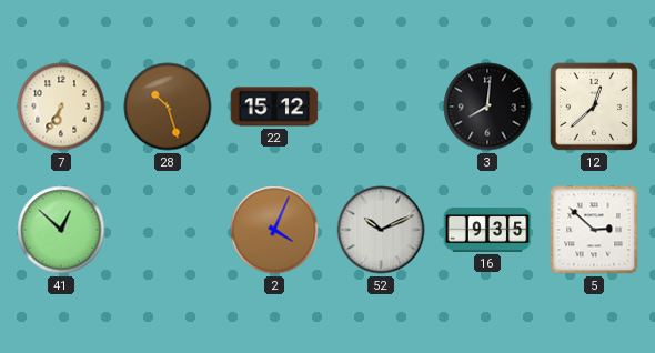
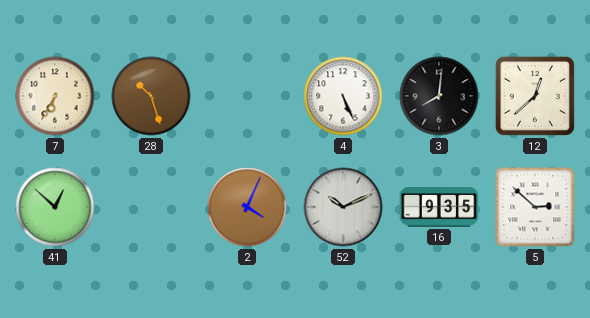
22: 15:12 -> none
4: none -> 5:26
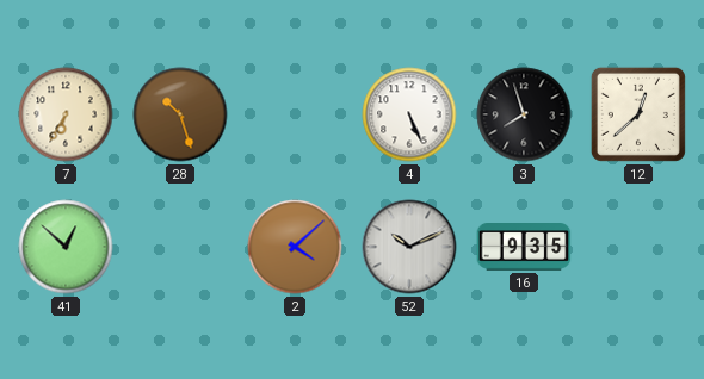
3: 8:01 -> 7:57
2: 4:04 -> 4:08
5: 2:52 -> none
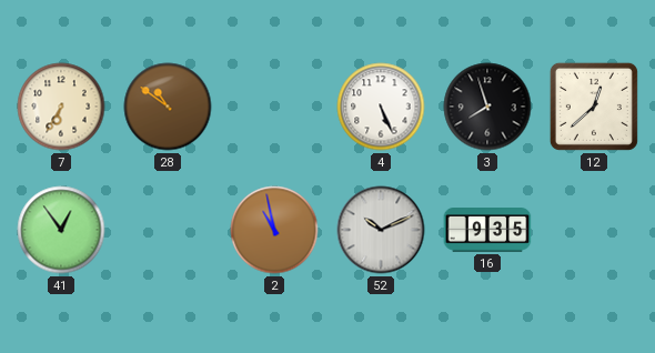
28: 10:27 -> 10:51
41: 12:52 -> 12:54
2: 4:08 -> 10:58
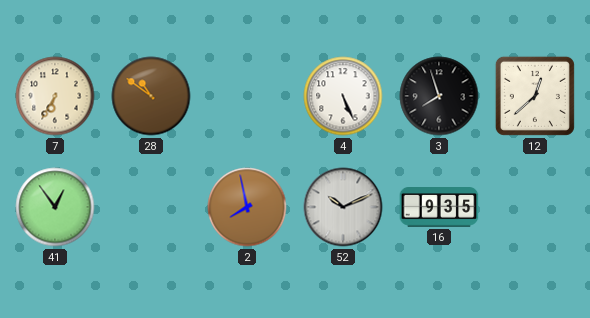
2: 10:58 -> 7:58
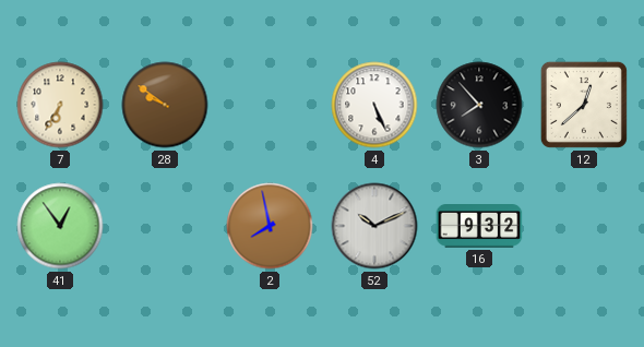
28: 10:51 -> 9:51
3: 7:57 -> 7:53
16: 9:35 -> 9:32
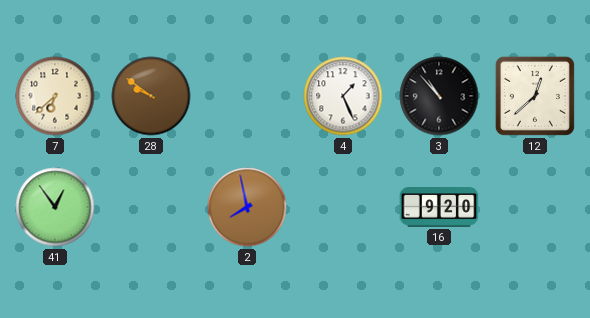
7: 6:35 -> 6:38
4: 5:26 -> 1:26
3: 7:53 -> 10:53
52: 10:11 -> none
16: 9:32 -> 9:20
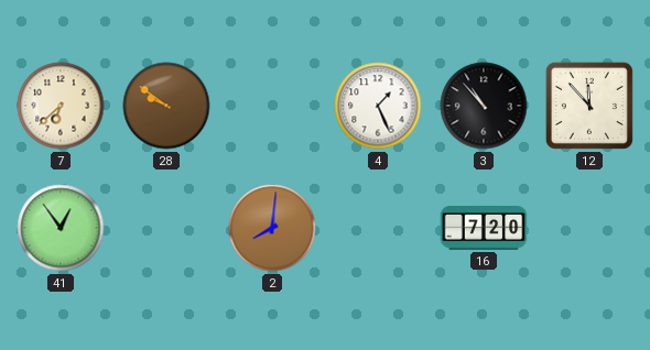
12: 12:38 -> 11:53
2: 7:58 -> 8:01
16: 9:20 -> 7:20
